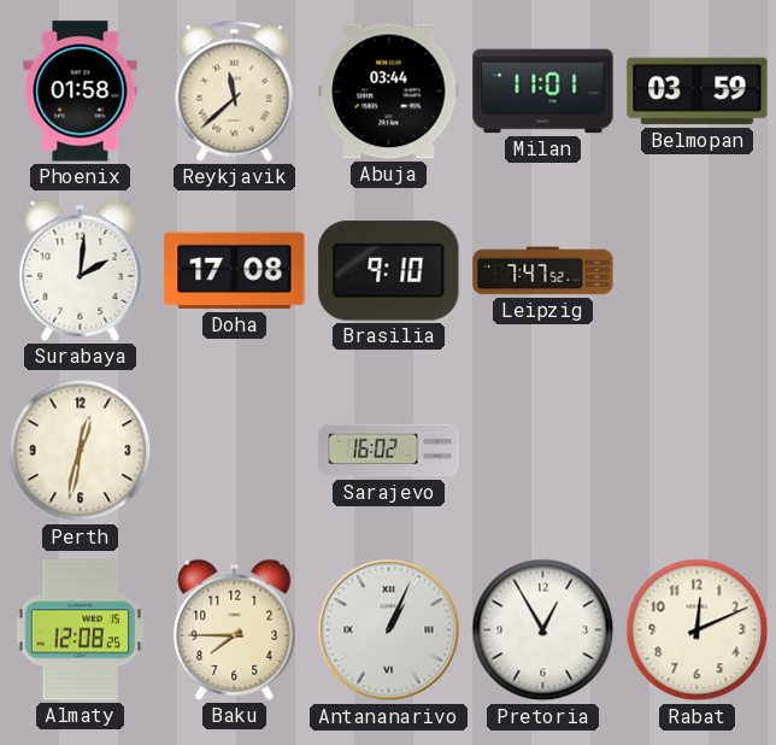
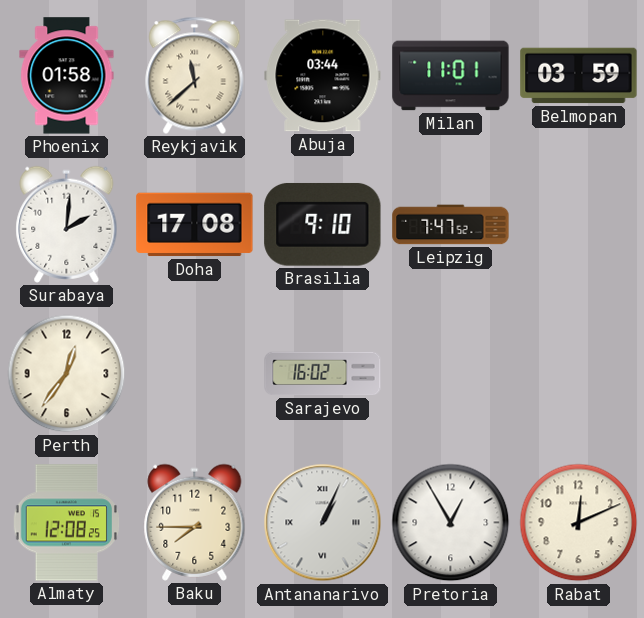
Perth: 12:32 -> 12:36
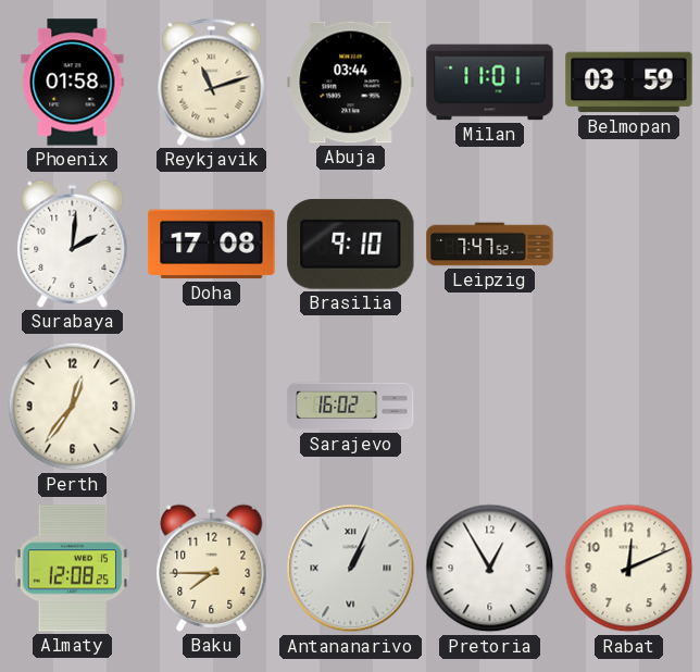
Reykjavik: 11:38 -> 11:12
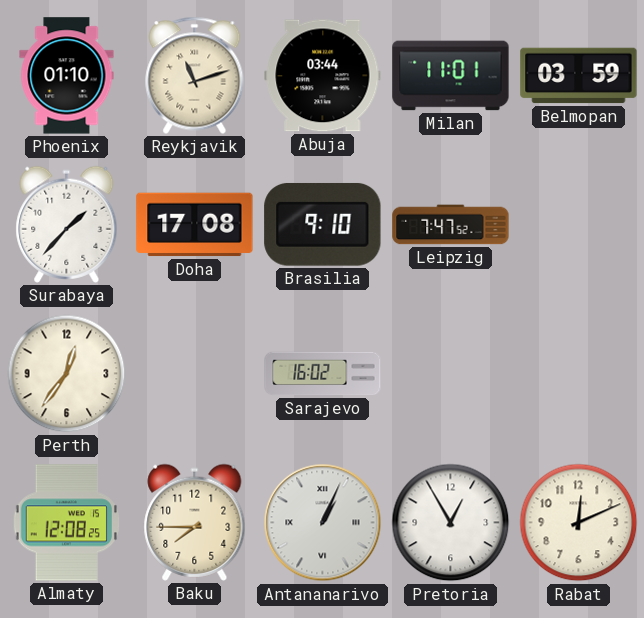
Phoenix: 01:58 -> 01:10
Surabaya: 2:01 -> 1:37
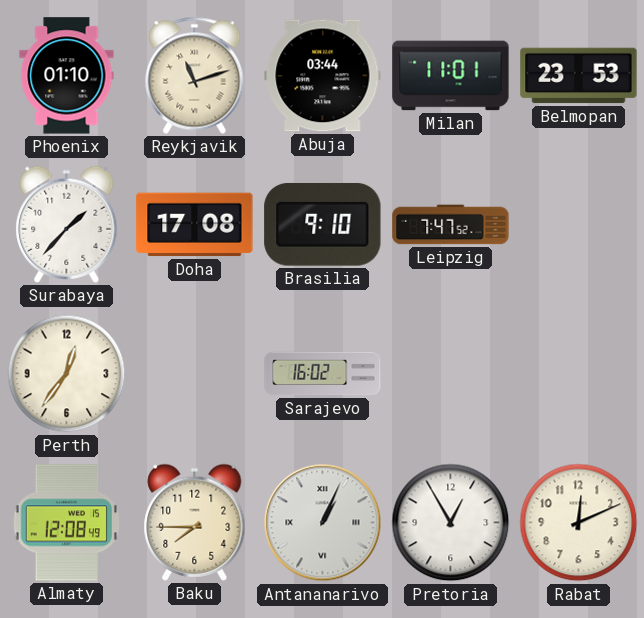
Belmopan: 03:59 -> 23:53
Almaty: 12:08:25 -> 12:08:49
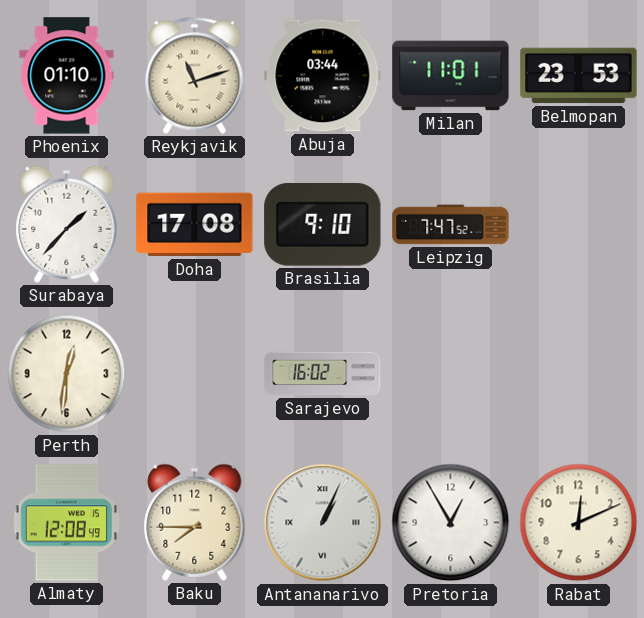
Perth: 12:36 -> 12:31
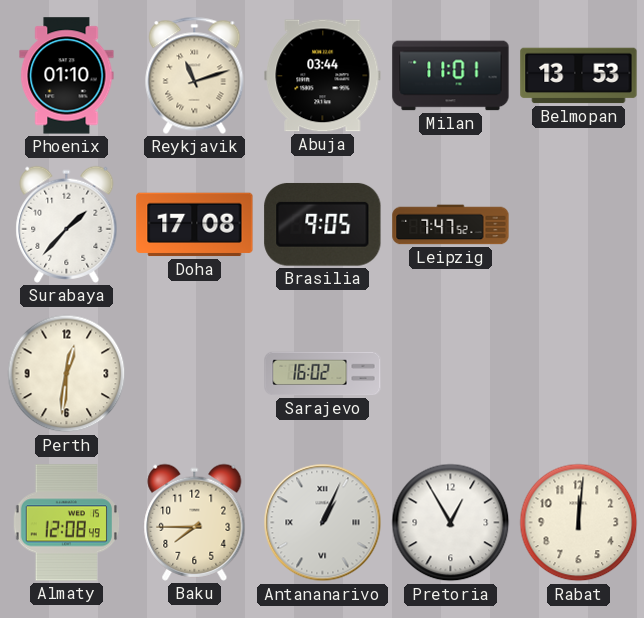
Belmopan: 23:53 -> 13:53
Brasilia: 9:10 -> 9:05
Rabat: 12:11 -> 12:01
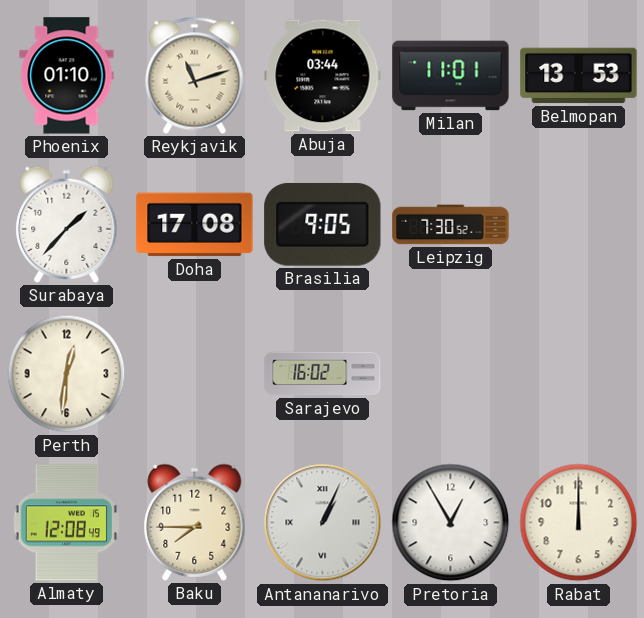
Leipzig: 7:47 -> 7:30
Rabat: 12:01 -> 12:00
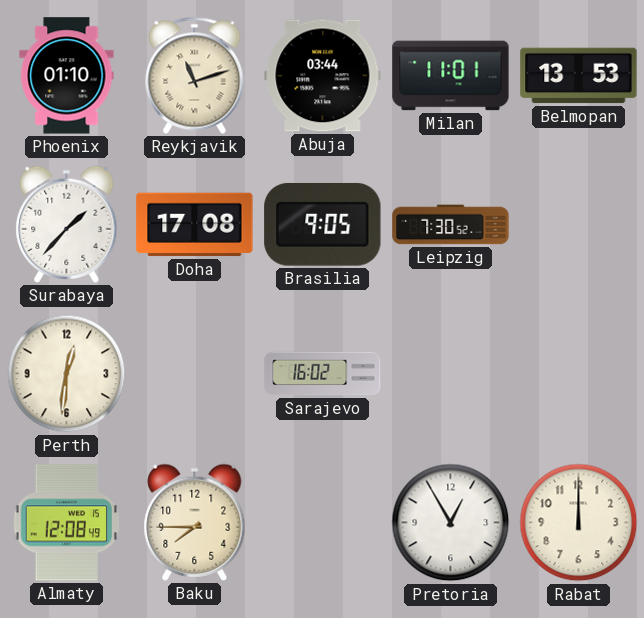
Antananarivo: 1:04 -> none
